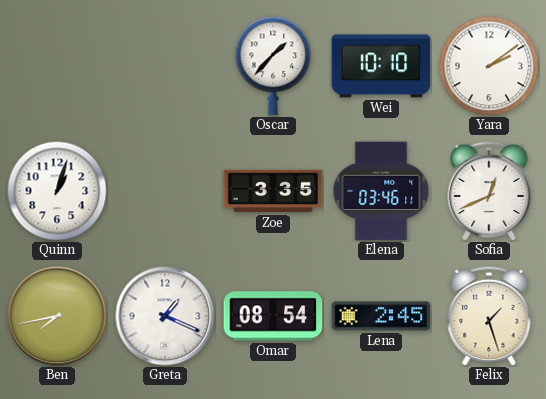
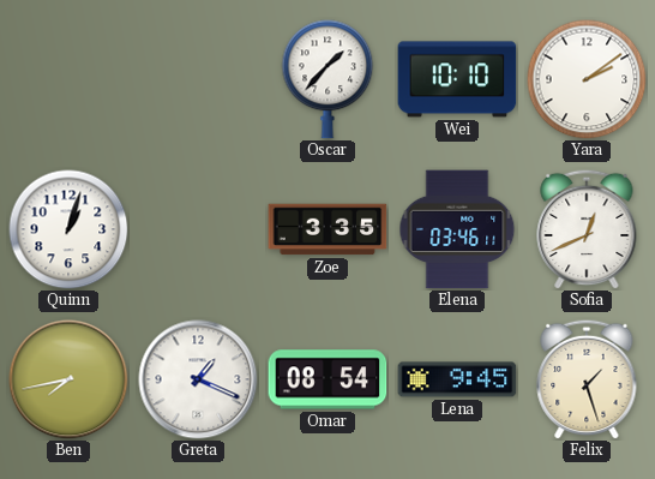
Lena: 2:45 -> 9:45
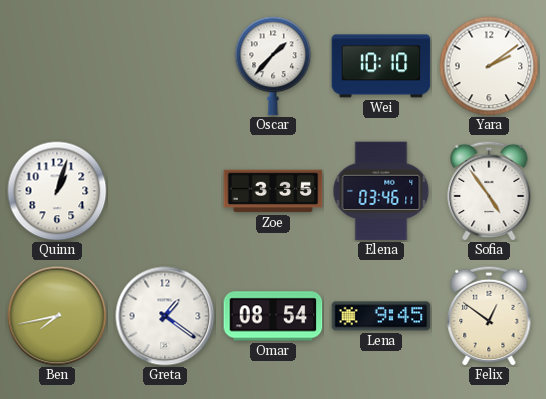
Sofia: 12:41 -> 4:54
Greta: 1:19 -> 1:21
Felix: 1:27 -> 12:51
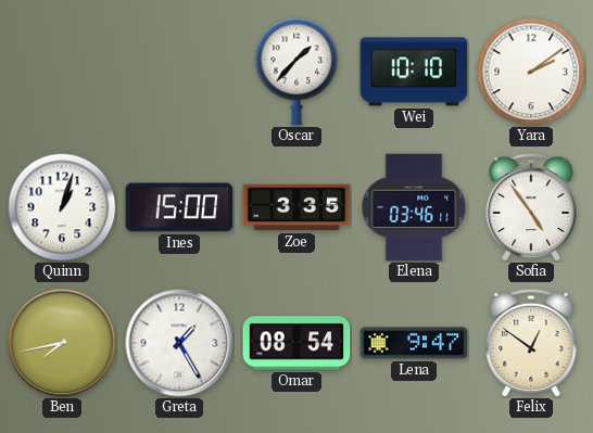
Ines: none -> 15:00
Greta: 1:21 -> 1:25
Lena: 9:45 -> 9:47
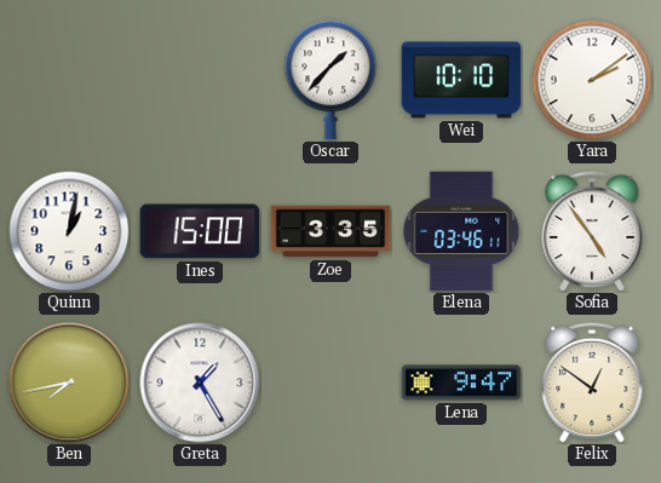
Quinn: 1:03 -> 1:02
Omar: 08:54 -> none
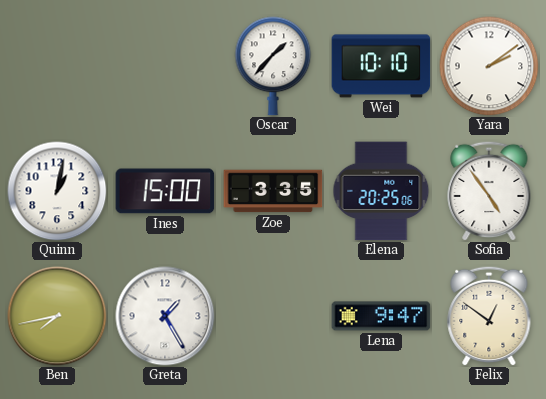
Elena: 03:46 -> 20:25
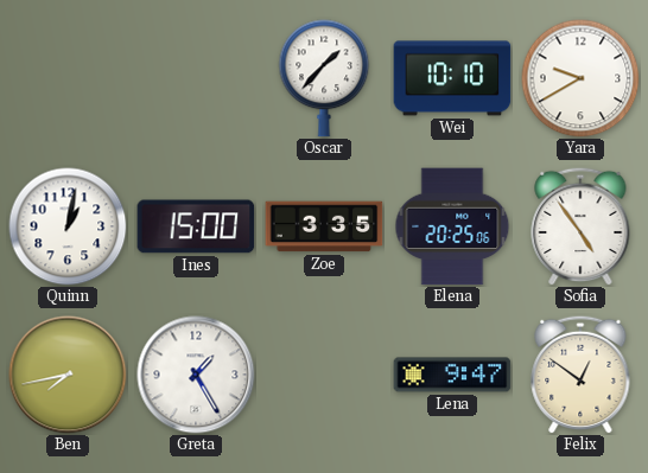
Yara: 2:09 -> 9:40
